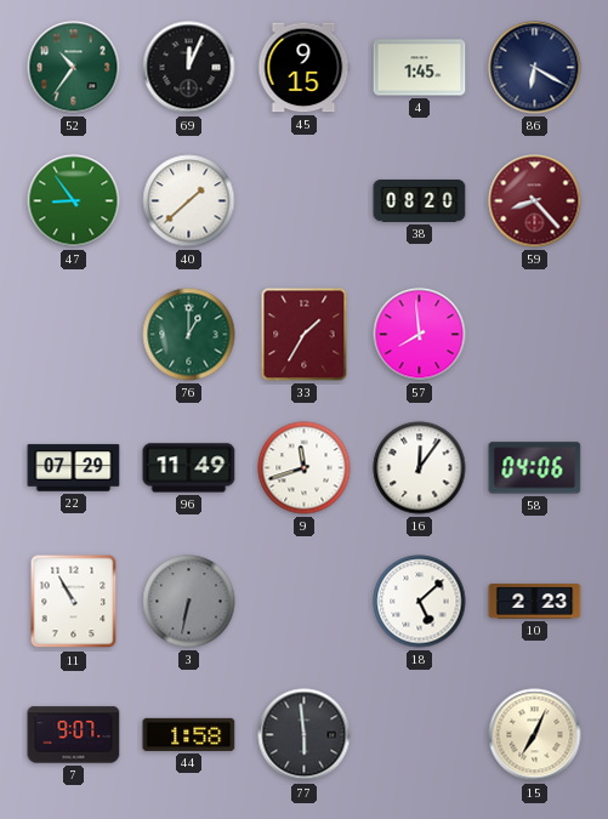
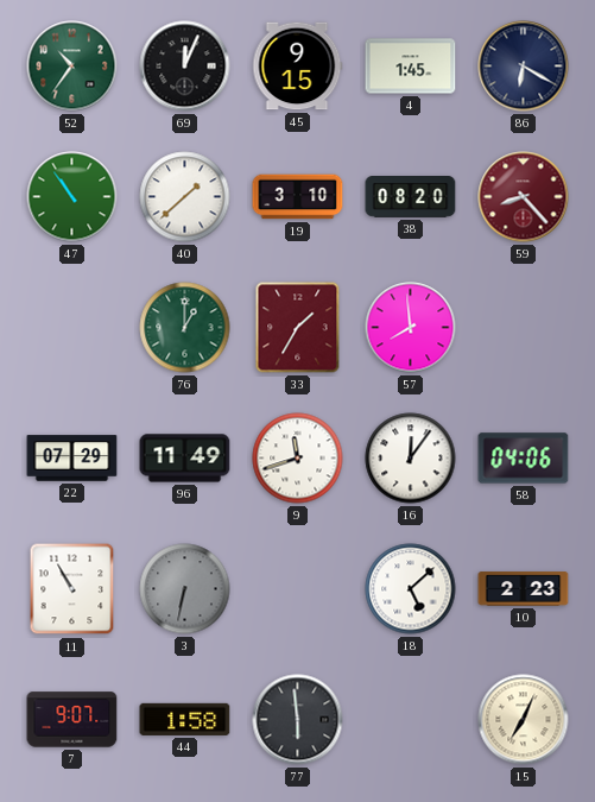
47: 8:54 -> 10:54
19: none -> 3:10
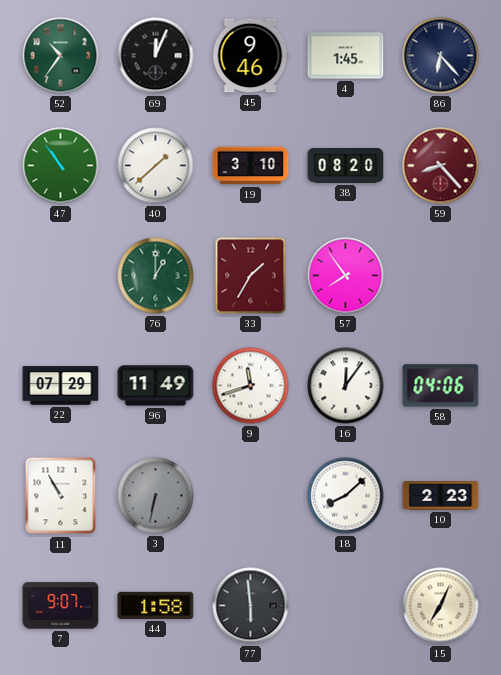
45: 9:15 -> 9:46
86: 6:20 -> 6:23
57: 7:59 -> 7:54
18: 5:08 -> 8:08
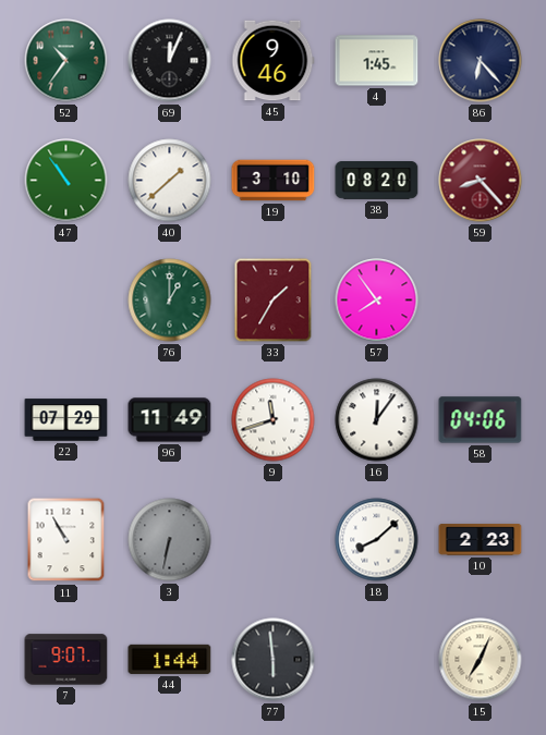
44: 1:58 -> 1:44
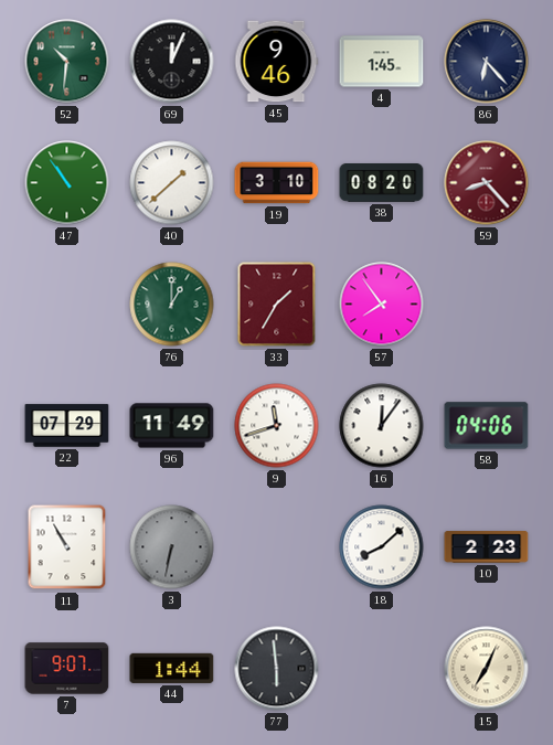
52: 10:36 -> 10:31
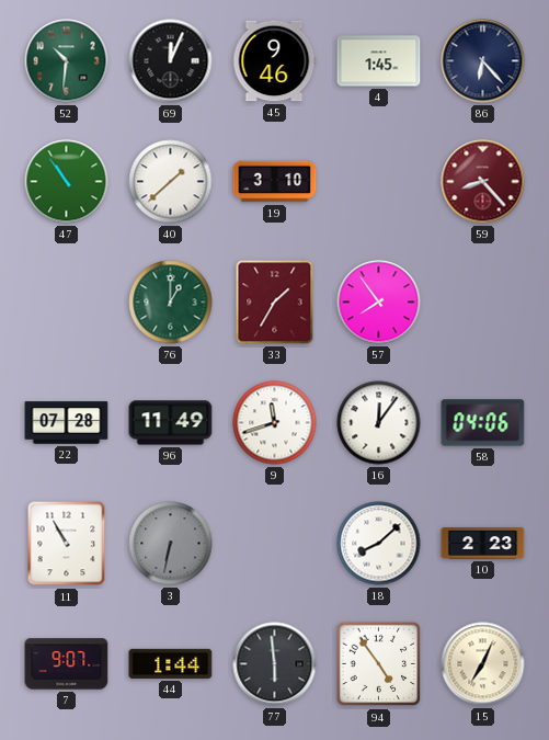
38: 08:20 -> none
22: 07:29 -> 07:28
94: none -> 4:54
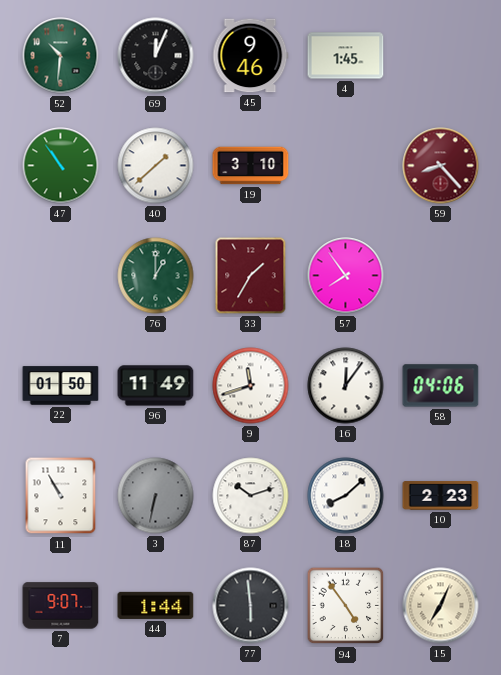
86: 6:23 -> none
22: 07:28 -> 01:50
87: none -> 10:12
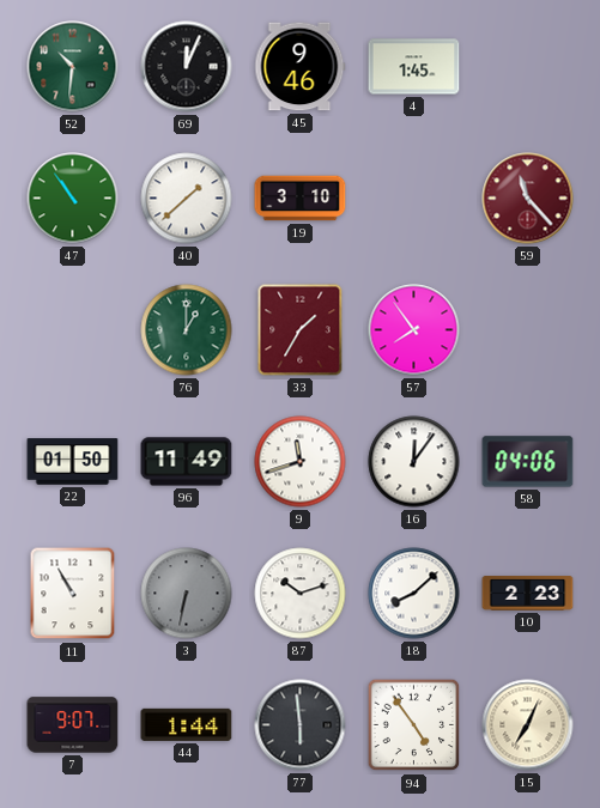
59: 8:23 -> 11:23
